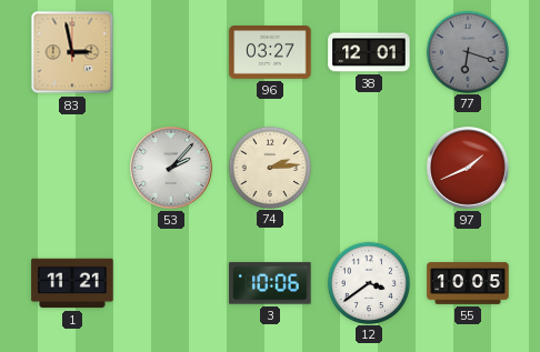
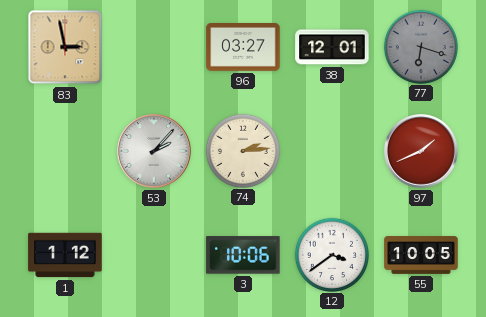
1: 11:21 -> 1:12
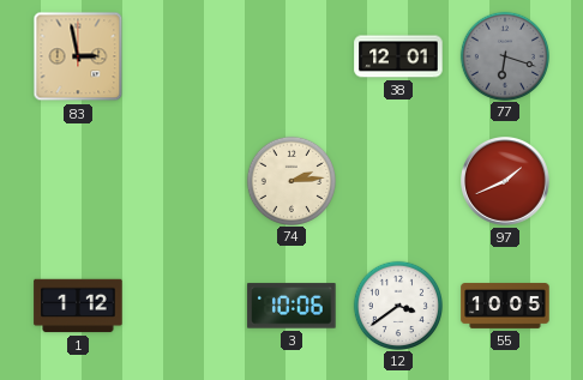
96: 03:27 -> none
53: 2:07 -> none
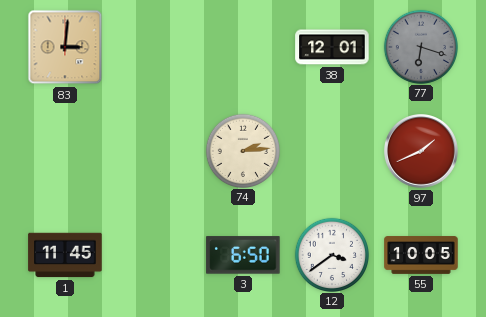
83: 2:58 -> 3:01
1: 1:12 -> 11:45
3: 10:06 -> 6:50
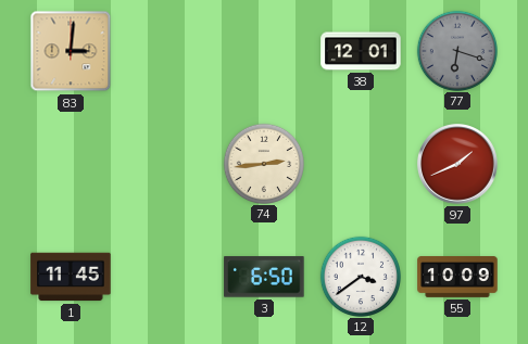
74: 2:14 -> 2:44
55: 10:05 -> 10:09
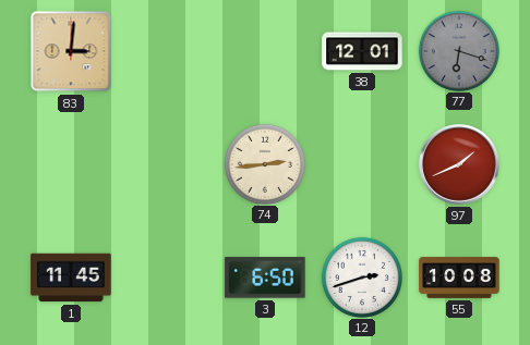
12: 3:39 -> 2:42
55: 10:09 -> 10:08
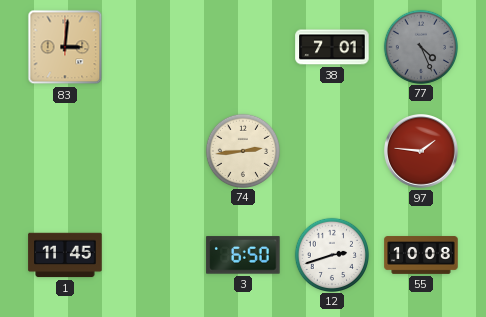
38: 12:01 -> 7:01
77: 6:18 -> 4:26
97: 1:41 -> 1:46
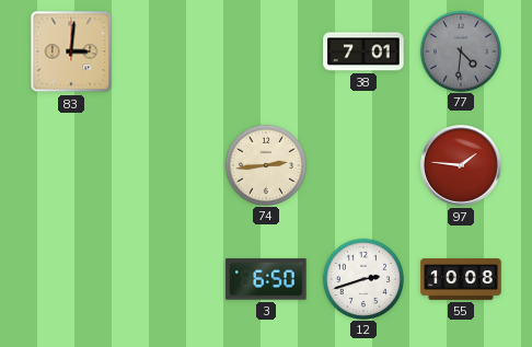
77: 4:26 -> 4:31
1: 11:45 -> none
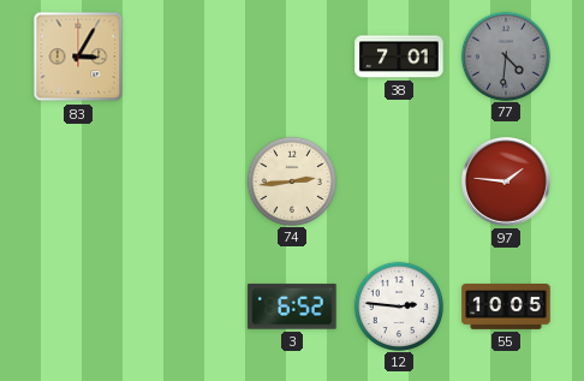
83: 3:01 -> 3:05
3: 6:50 -> 6:52
12: 2:42 -> 2:46
55: 10:08 -> 10:05
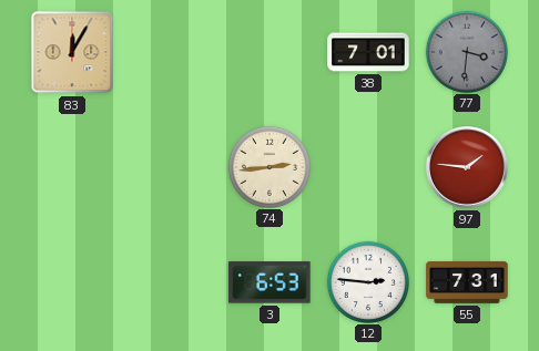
83: 3:05 -> 12:05
77: 4:31 -> 3:31
3: 6:52 -> 6:53
55: 10:05 -> 7:31
